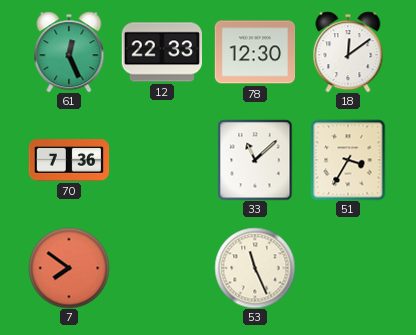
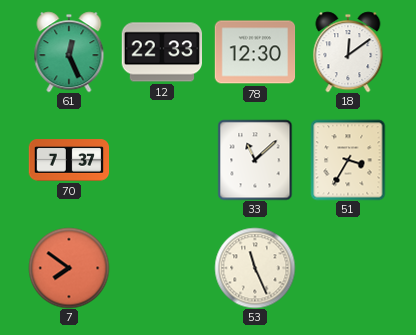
70: 7:36 -> 7:37
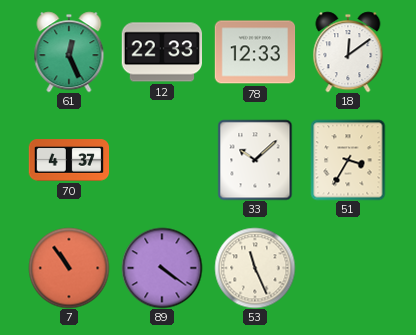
78: 12:30 -> 12:33
70: 7:37 -> 4:37
33: 11:08 -> 10:08
7: 7:51 -> 10:54
89: none -> 4:21
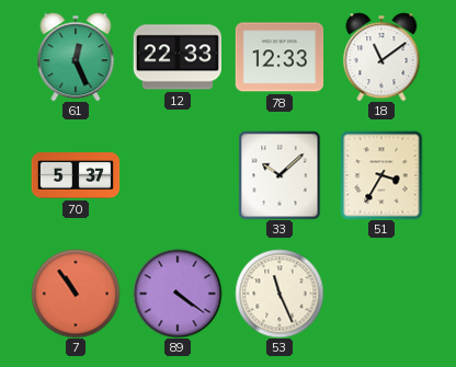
18: 12:09 -> 11:09
70: 4:37 -> 5:37
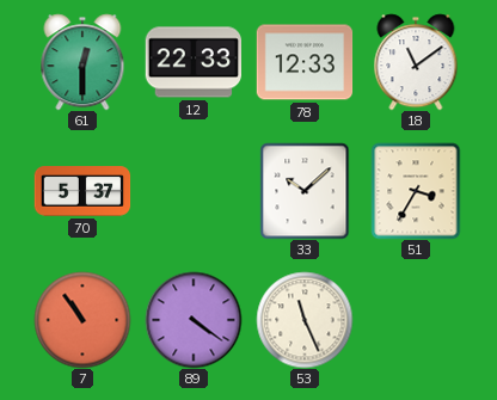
61: 12:26 -> 12:30
